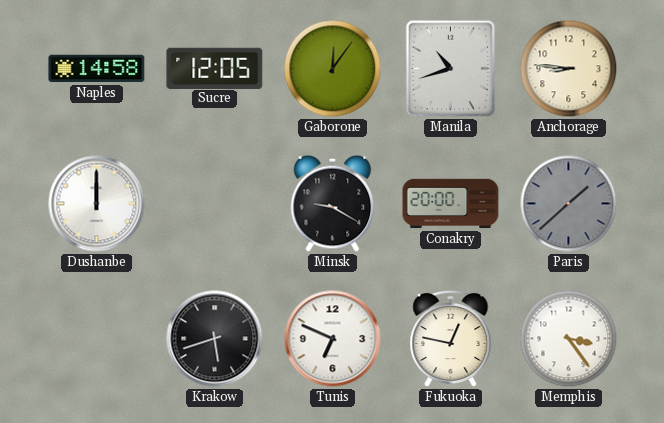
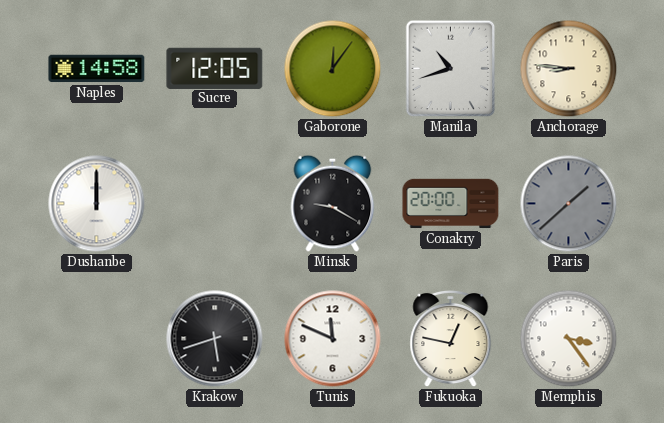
Tunis: 6:49 -> 11:49
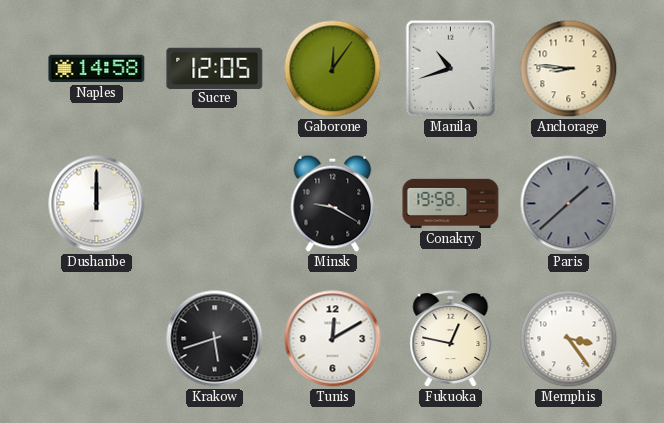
Conakry: 20:00 -> 19:58
Tunis: 11:49 -> 12:10
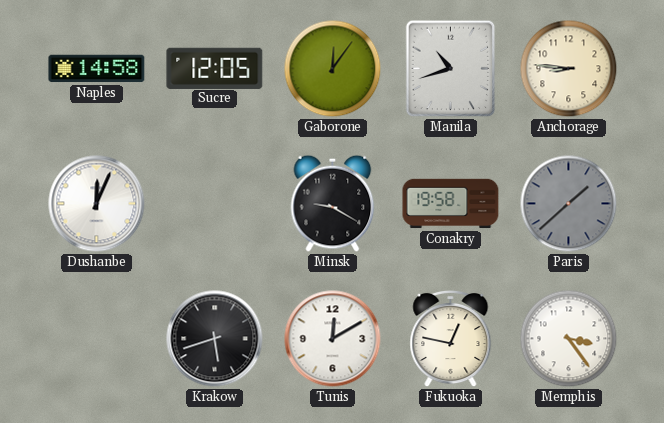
Dushanbe: 12:00 -> 12:04
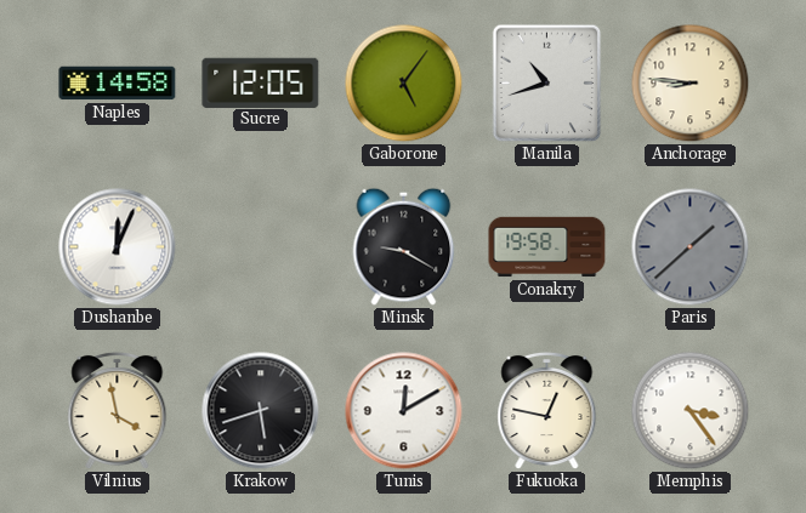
Gaborone: 12:06 -> 5:06
Vilnius: none -> 3:58
